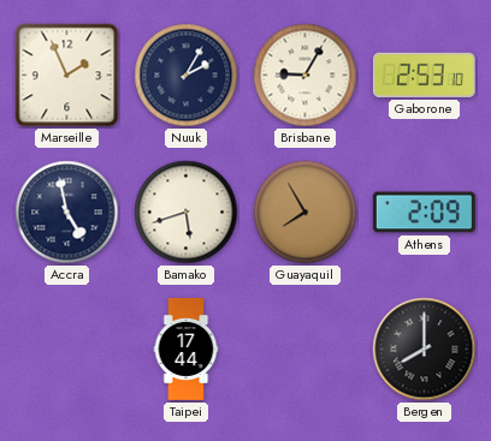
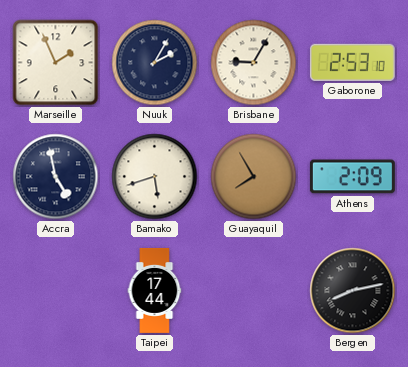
Bergen: 8:00 -> 8:13
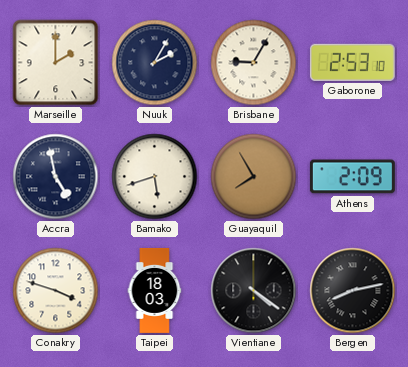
Marseille: 1:56 -> 2:00
Conakry: none -> 3:48
Taipei: 17:44 -> 18:03
Vientiane: none -> 4:21
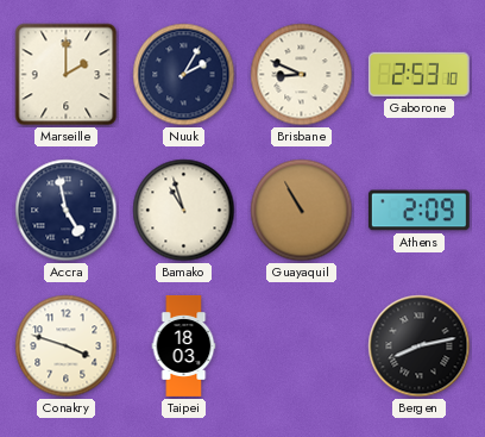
Brisbane: 9:05 -> 8:49
Bamako: 5:42 -> 10:57
Guayaquil: 7:55 -> 10:55
Vientiane: 4:21 -> none
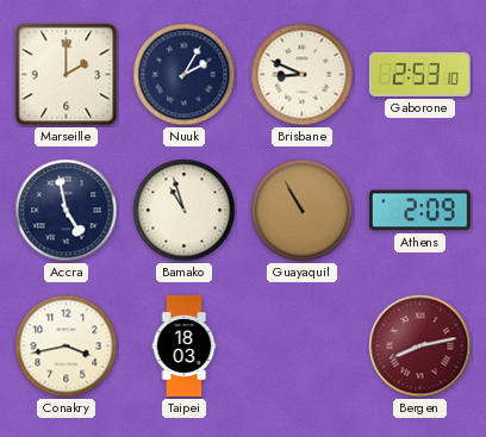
Conakry: 3:48 -> 3:43
Bergen dial: black -> burgundy
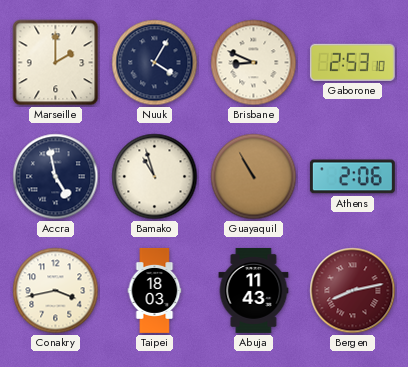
Nuuk: 2:05 -> 4:05
Athens: 2:09 -> 2:06
Abuja: none -> 11:43
